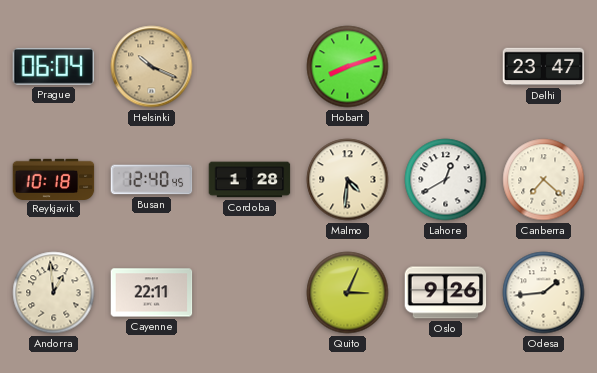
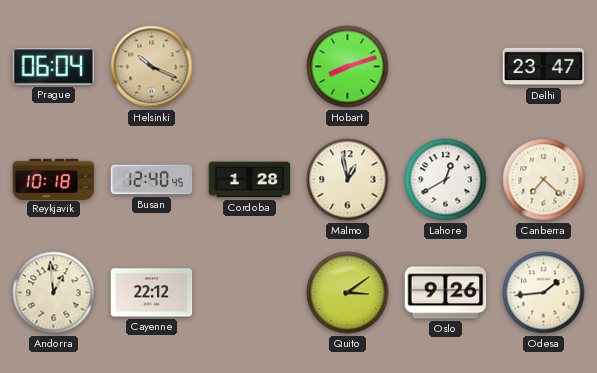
Malmo: 4:31 -> 12:58
Cayenne: 22:11 -> 22:12
Quito: 3:04 -> 3:09
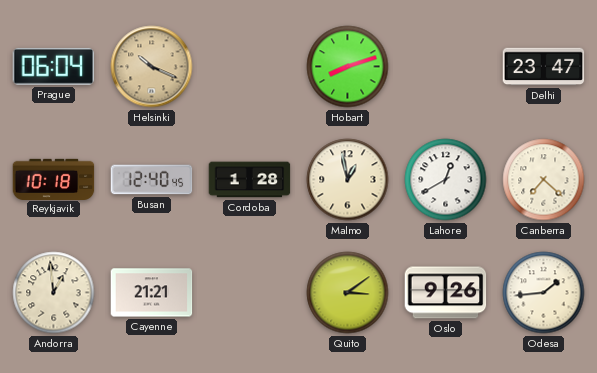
Cayenne: 22:12 -> 21:21
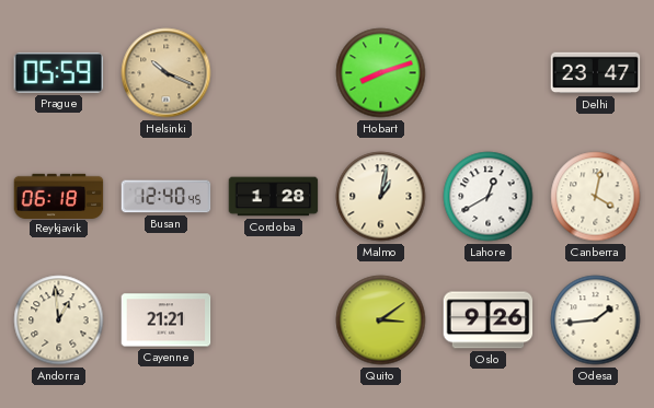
Prague: 06:04 -> 05:59
Reykjavik: 10:18 -> 06:18
Malmo: 12:58 -> 1:02
Canberra: 7:22 -> 4:02
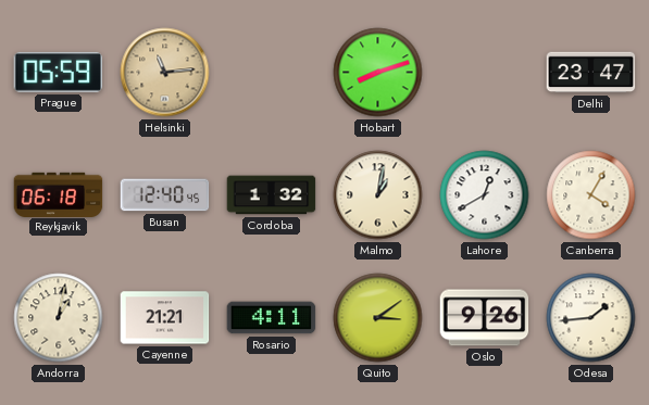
Helsinki: 10:19 -> 11:14
Cordoba: 1:28 -> 1:32
Canberra: 4:02 -> 4:05
Andorra: 12:59 -> 1:02
Rosario: none -> 4:11
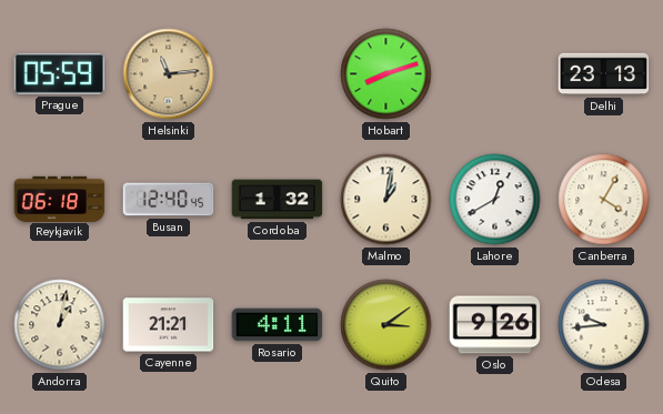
Delhi: 23:47 -> 23:13
Odesa: 1:44 -> 9:44
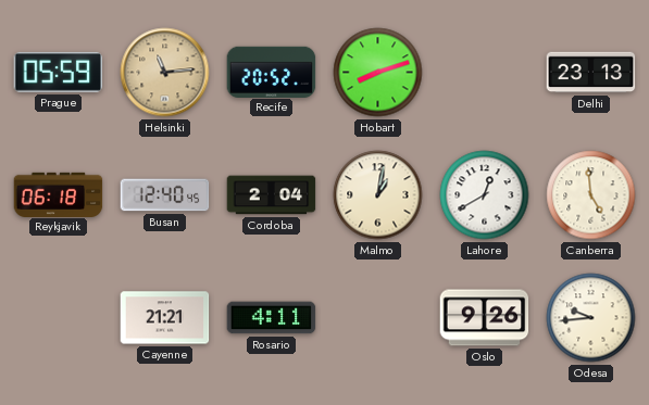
Recife: none -> 20:52
Cordoba: 1:32 -> 2:04
Canberra: 4:05 -> 4:59
Andorra: 1:02 -> none
Quito: 3:09 -> none
